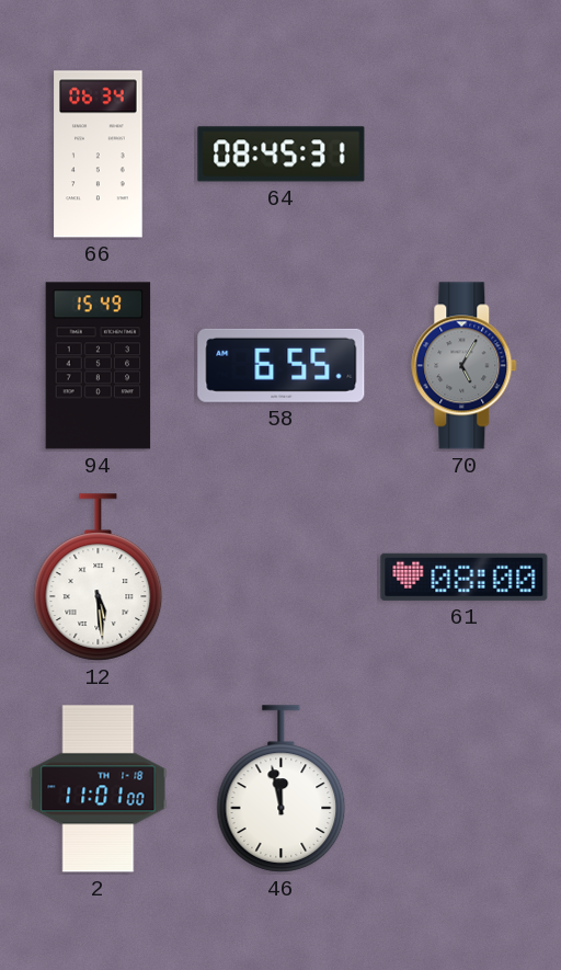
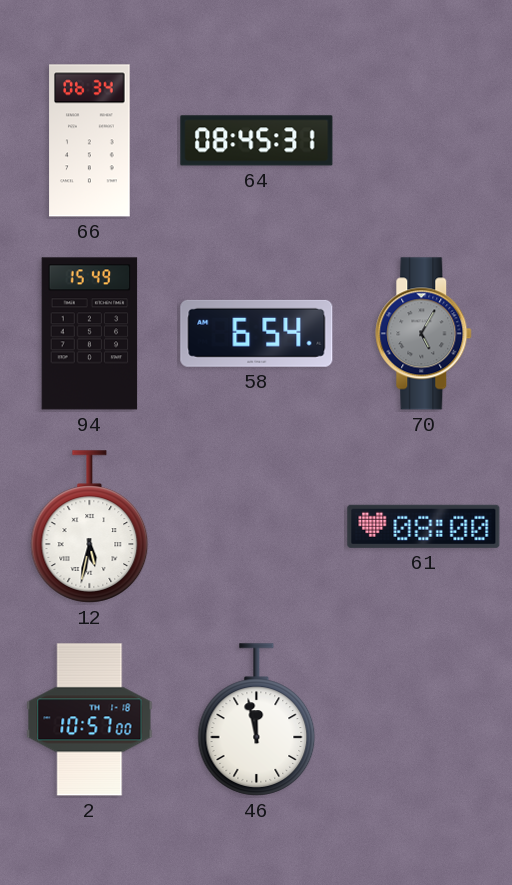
58: 6:55 -> 6:54
12: 5:29 -> 5:32
2: 11:01 -> 10:57
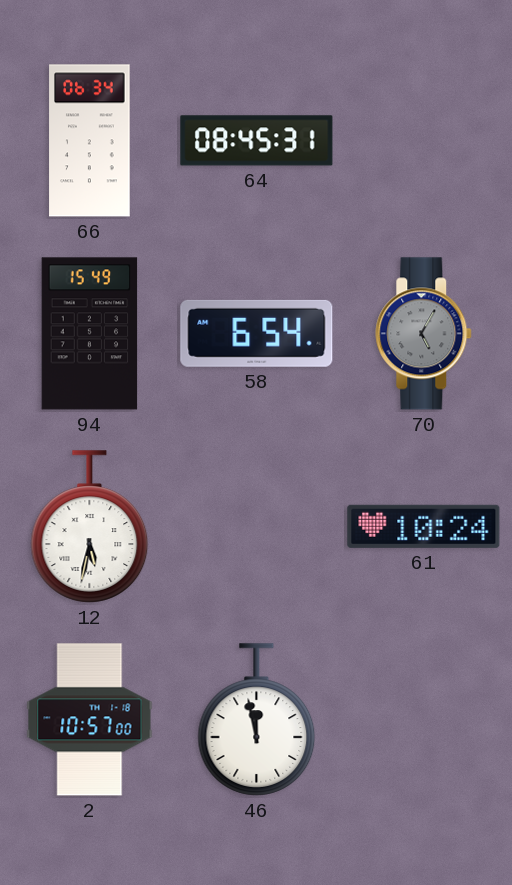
61: 08:00 -> 10:24
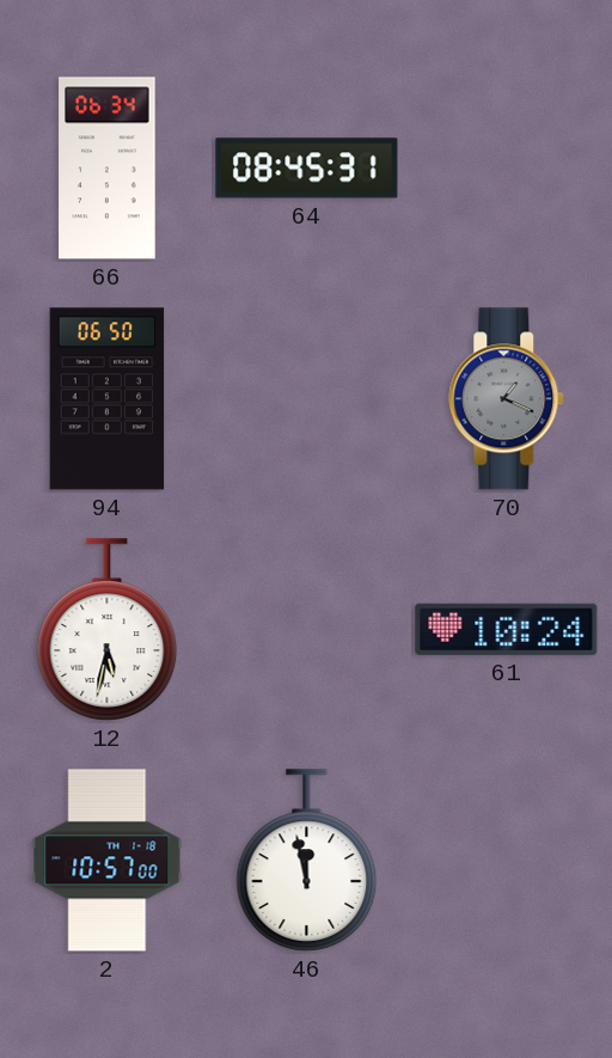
94: 15:49 -> 06:50
58: 6:54 -> none
70: 5:05 -> 1:19
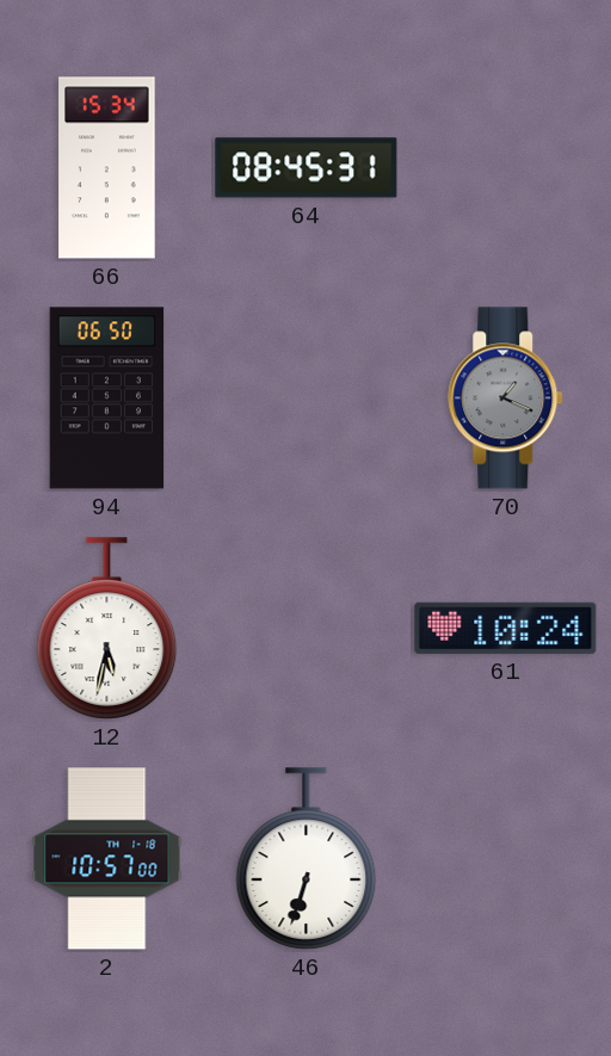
66: 06:34 -> 15:34
46: 11:58 -> 6:33
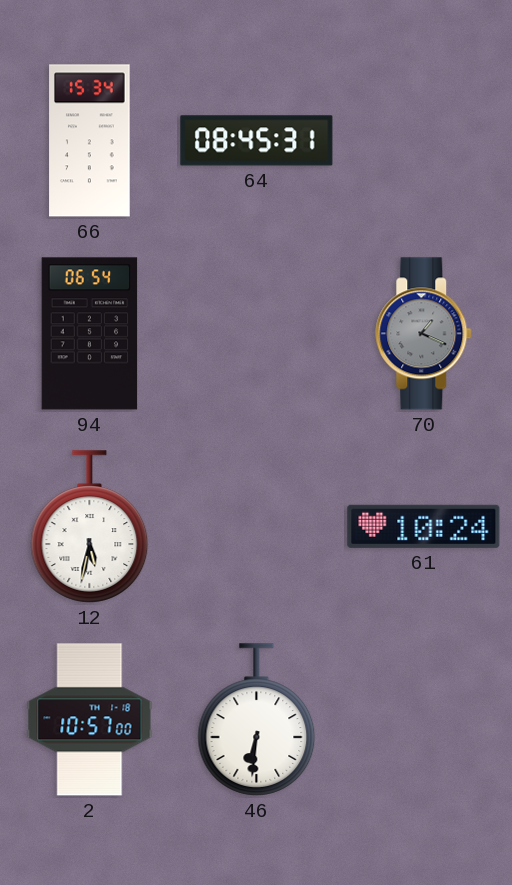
94: 06:50 -> 06:54
46: 6:33 -> 6:31
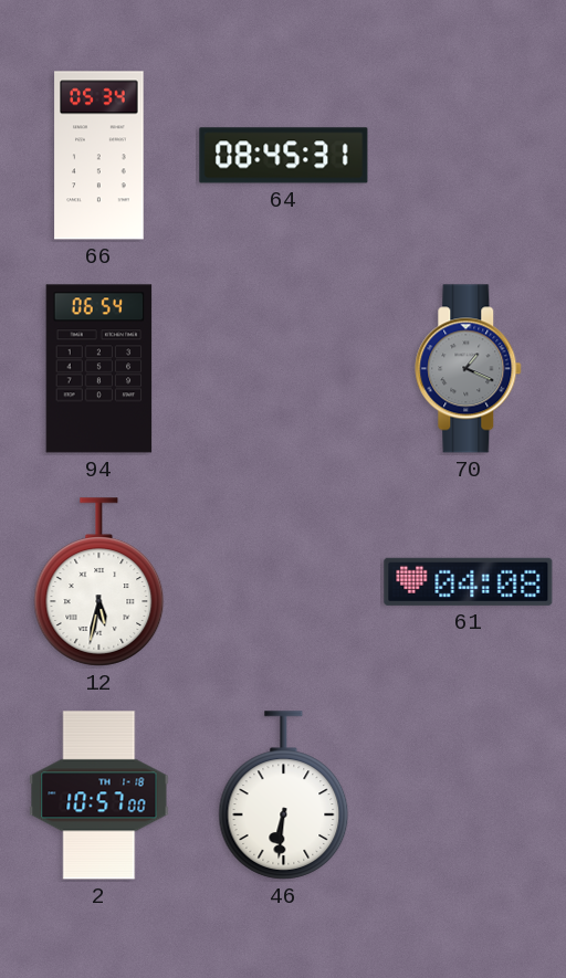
66: 15:34 -> 05:34
61: 10:24 -> 04:08
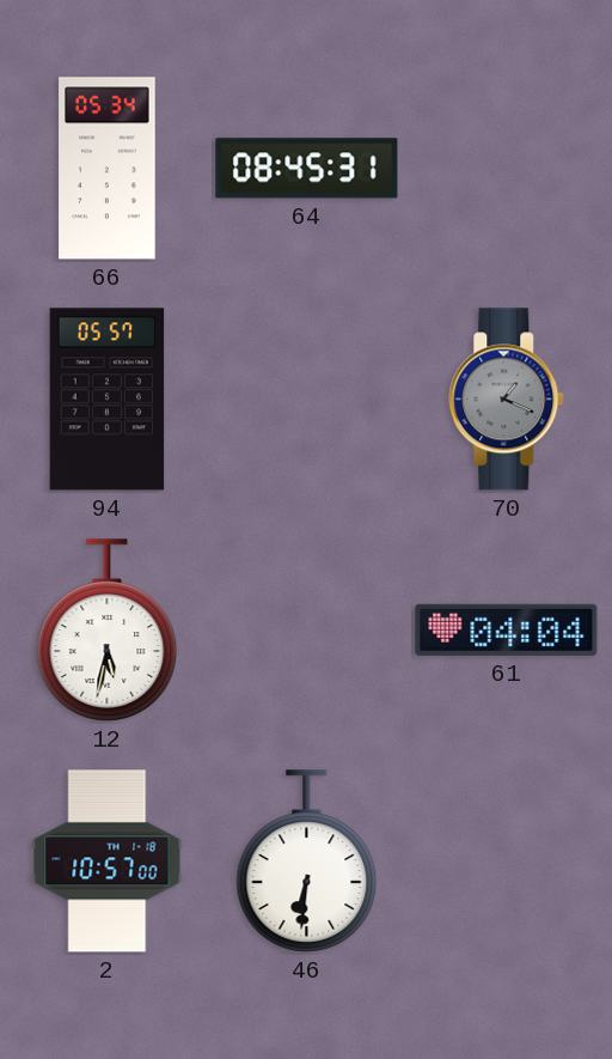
94: 06:54 -> 05:57
61: 04:08 -> 04:04
